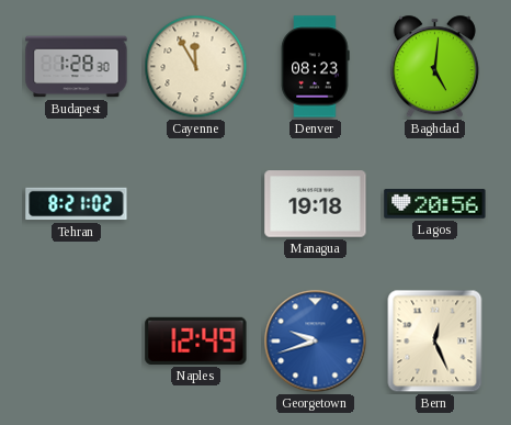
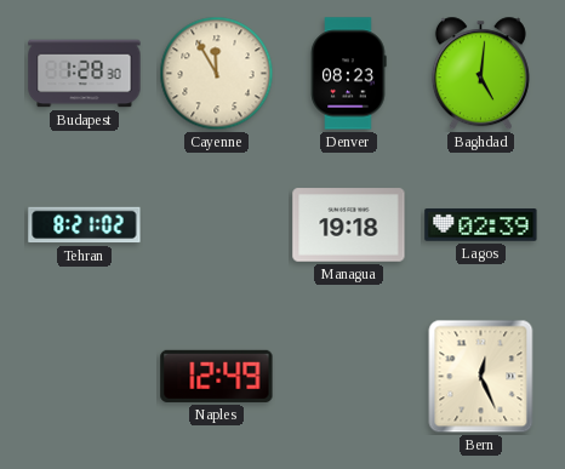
Lagos: 20:56 -> 02:39
Georgetown: 9:42 -> none
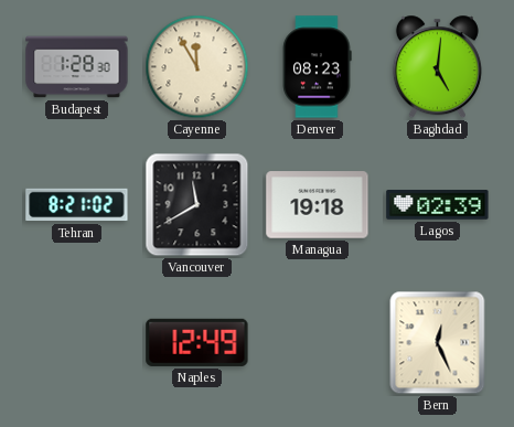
Vancouver: none -> 11:40
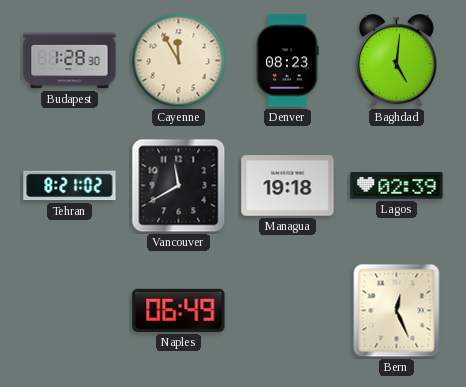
Naples: 12:49 -> 06:49
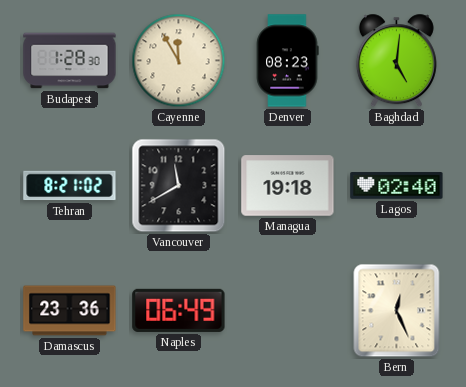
Lagos: 02:39 -> 02:40
Damascus: none -> 23:36
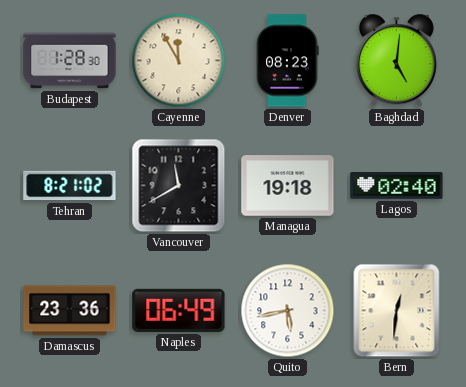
Quito: none -> 5:43
Bern: 12:26 -> 12:31
